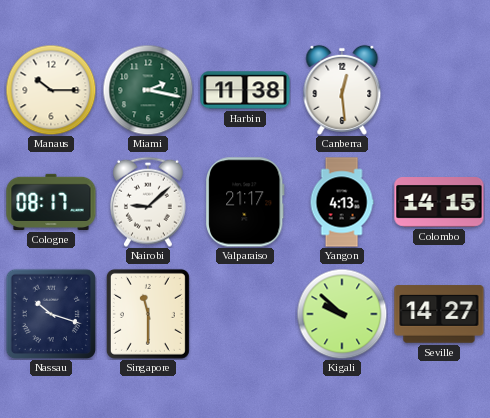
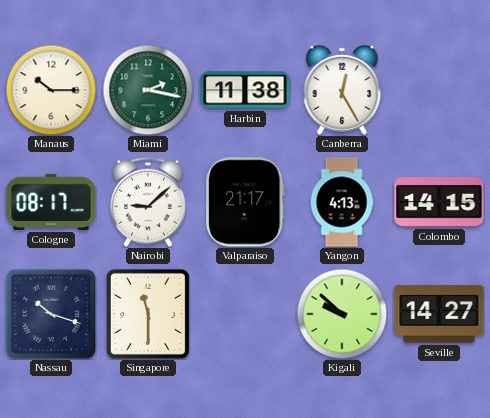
Canberra: 12:29 -> 12:25
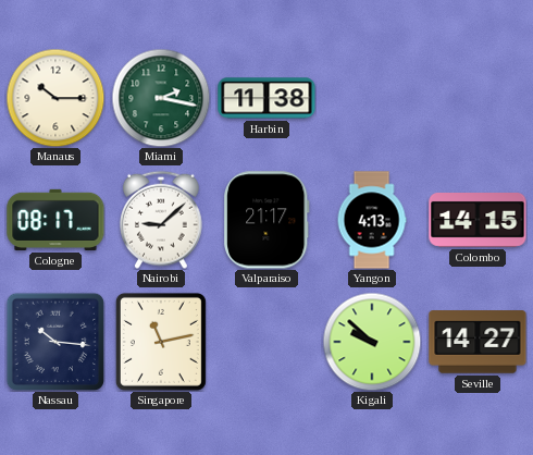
Canberra: 12:25 -> none
Nassau: 10:18 -> 10:16
Singapore: 11:30 -> 11:13
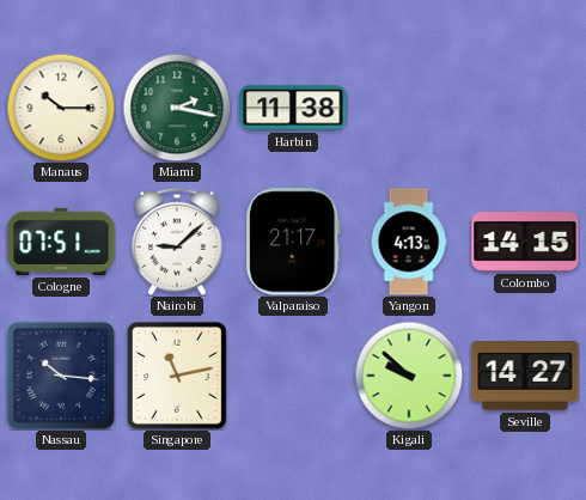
Cologne: 08:17 -> 07:51
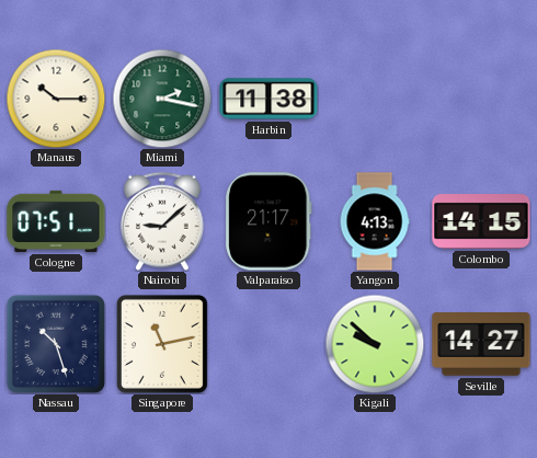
Nassau: 10:16 -> 10:27
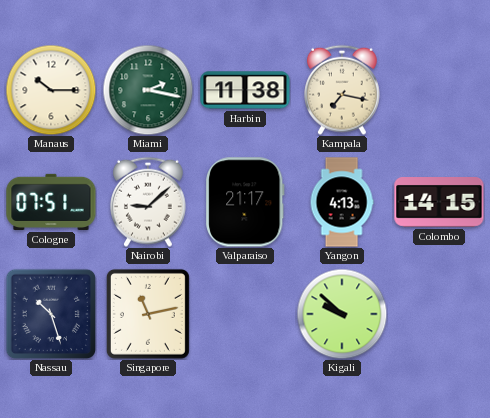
Kampala: none -> 7:17
Seville: 14:27 -> none
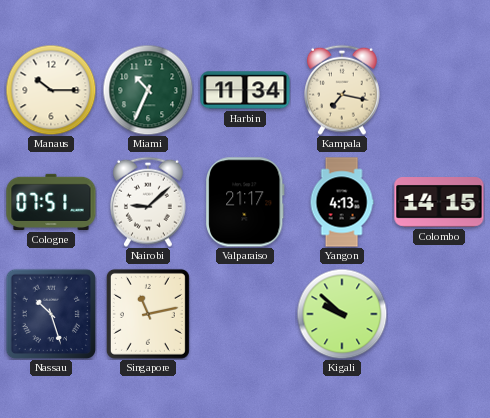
Miami: 2:17 -> 10:34
Harbin: 11:38 -> 11:34
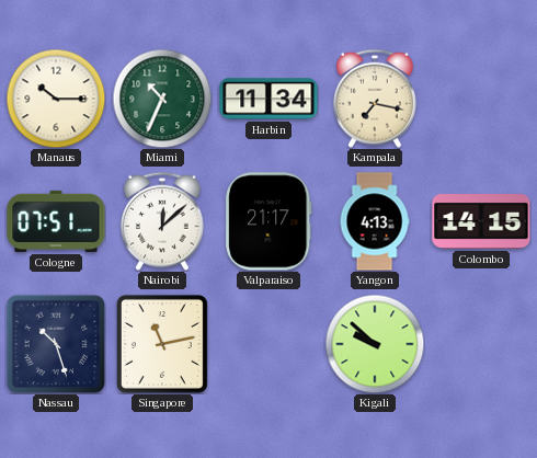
Nairobi: 9:08 -> 12:08
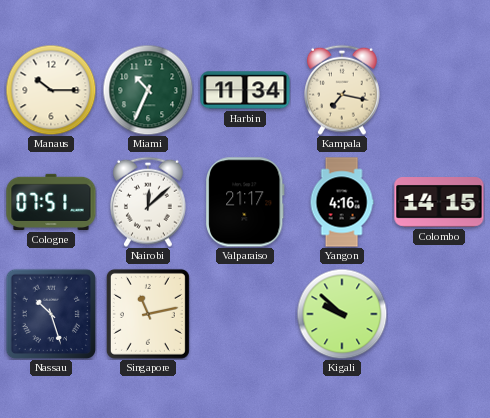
Yangon: 4:13 -> 4:16
